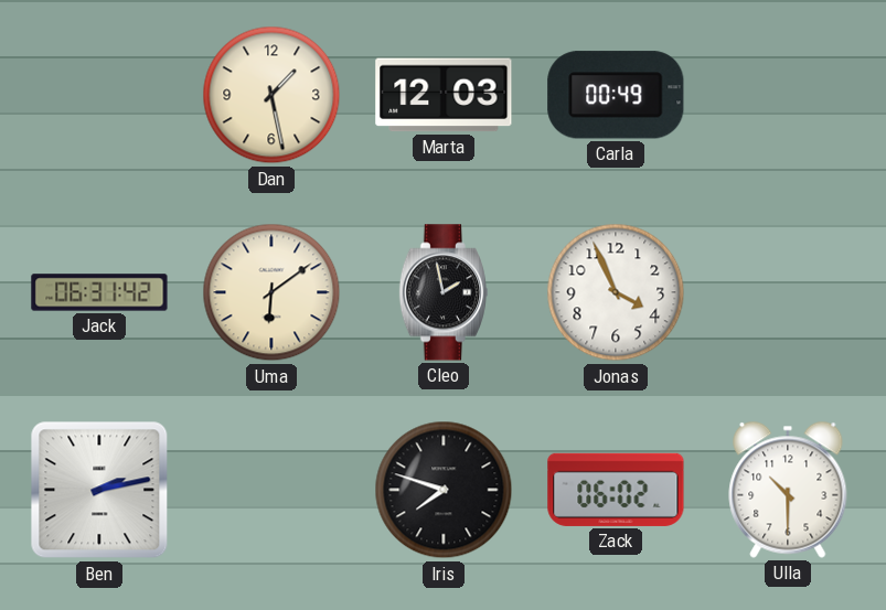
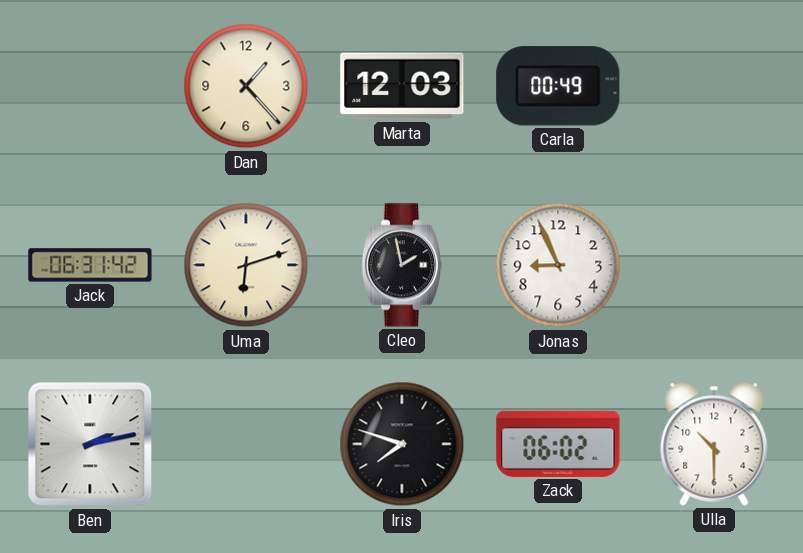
Dan: 1:28 -> 1:23
Uma: 6:09 -> 6:12
Jonas: 3:56 -> 8:56
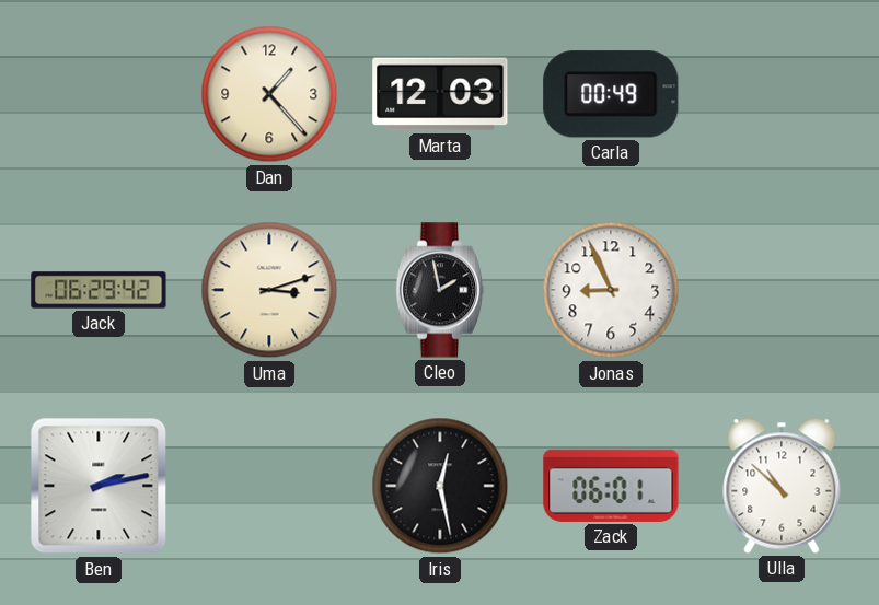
Jack: 06:31 -> 06:29
Uma: 6:12 -> 3:12
Iris: 7:48 -> 12:28
Zack: 06:02 -> 06:01
Ulla: 10:30 -> 10:52
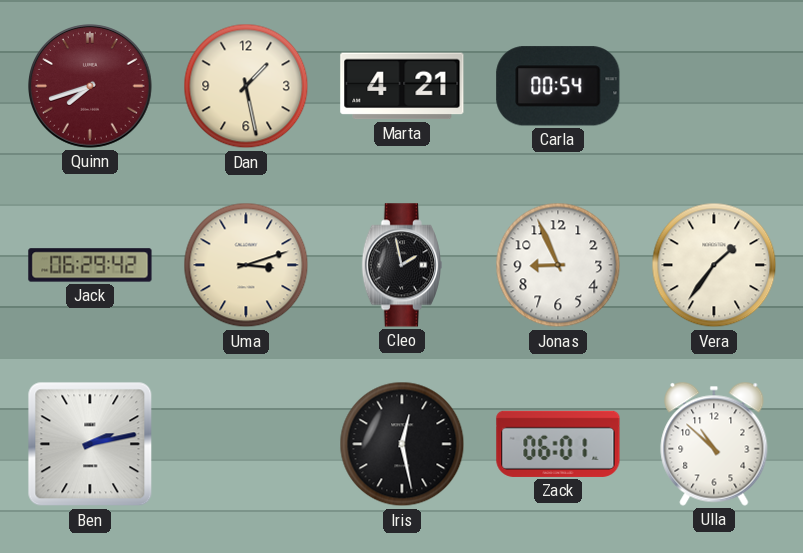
Quinn: none -> 7:42
Dan: 1:23 -> 1:28
Marta: 12:03 -> 4:21
Carla: 00:49 -> 00:54
Vera: none -> 1:36
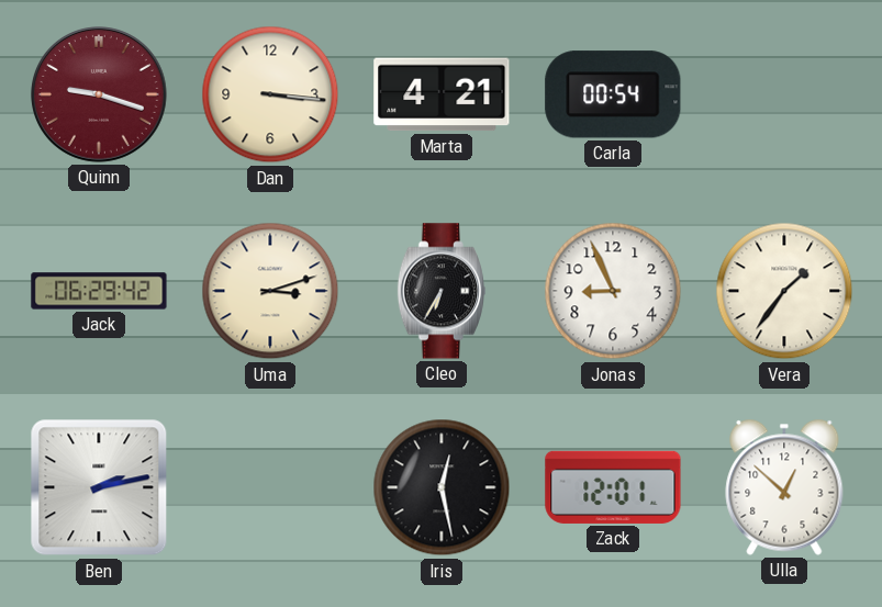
Quinn: 7:42 -> 9:18
Dan: 1:28 -> 3:16
Cleo: 1:58 -> 6:35
Zack: 06:01 -> 12:01
Ulla: 10:52 -> 12:52
